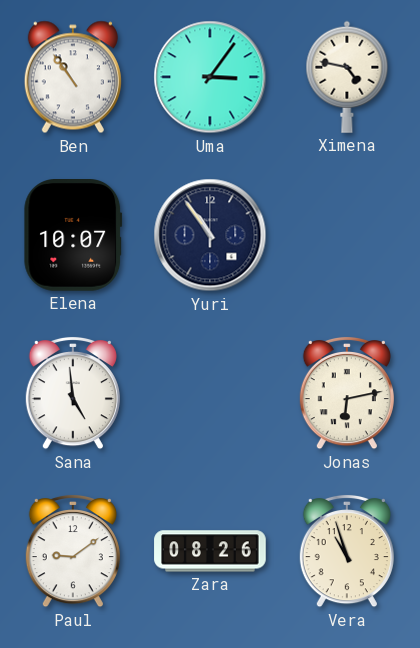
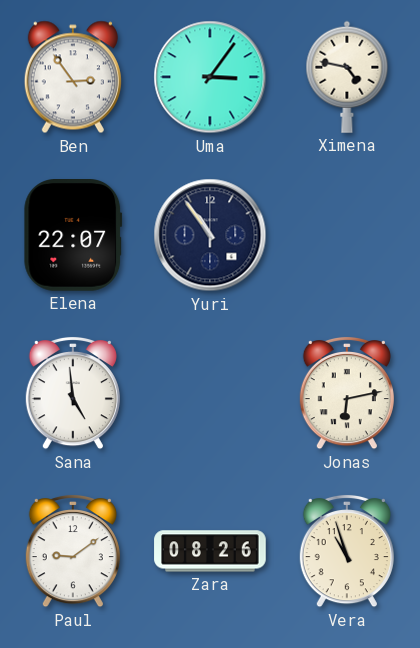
Ben: 10:54 -> 2:54
Elena: 10:07 -> 22:07
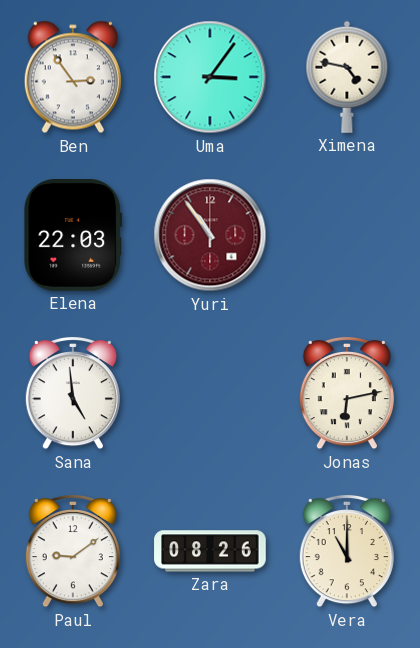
Elena: 22:07 -> 22:03
Yuri dial: navy -> burgundy
Vera: 10:57 -> 11:00
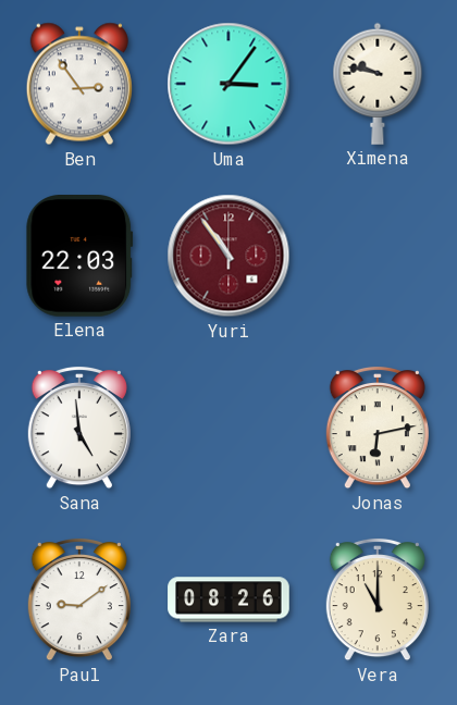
Ximena: 4:47 -> 9:47
